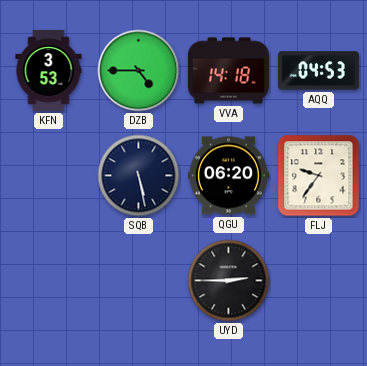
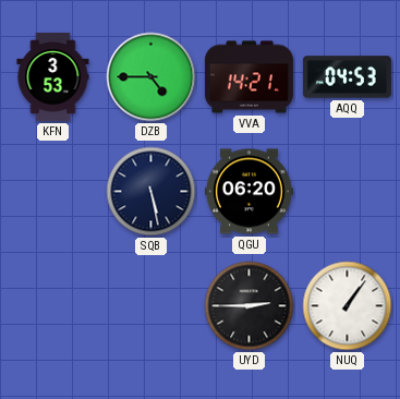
VVA: 14:18 -> 14:21
FLJ: 9:36 -> none
NUQ: none -> 1:06
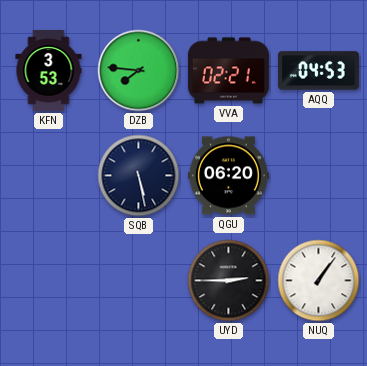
DZB: 4:45 -> 7:46
VVA: 14:21 -> 02:21
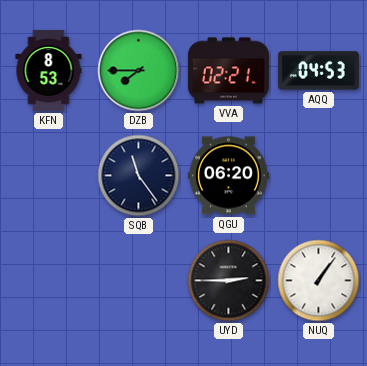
KFN: 3:53 -> 8:53
DZB: 7:46 -> 7:45
SQB: 5:28 -> 11:24
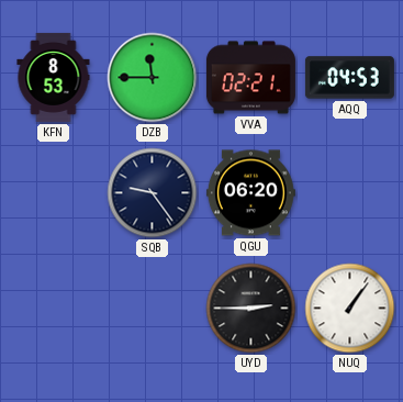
DZB: 7:45 -> 11:45
SQB: 11:24 -> 9:24
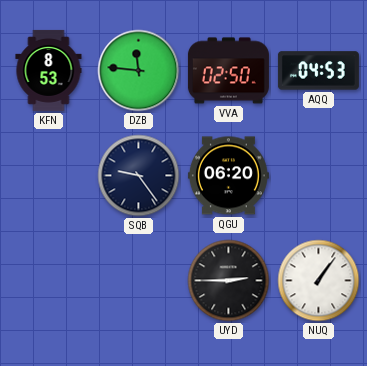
DZB: 11:45 -> 11:46
VVA: 02:21 -> 02:50
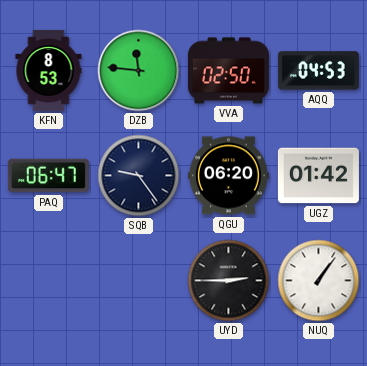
PAQ: none -> 06:47
UGZ: none -> 01:42
